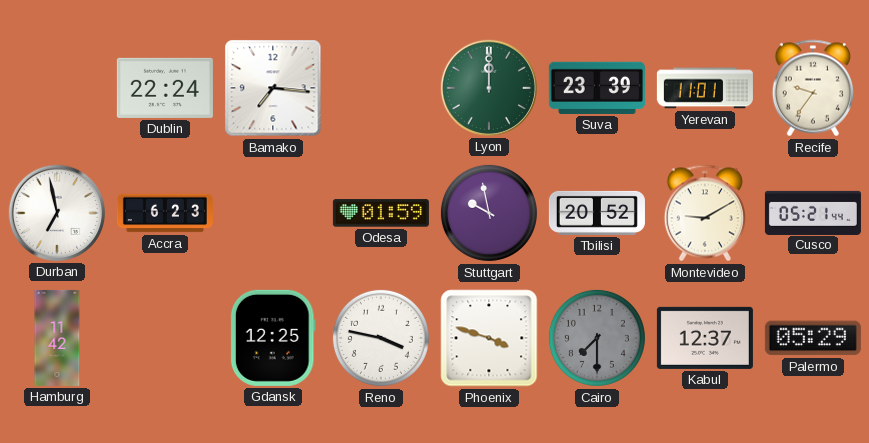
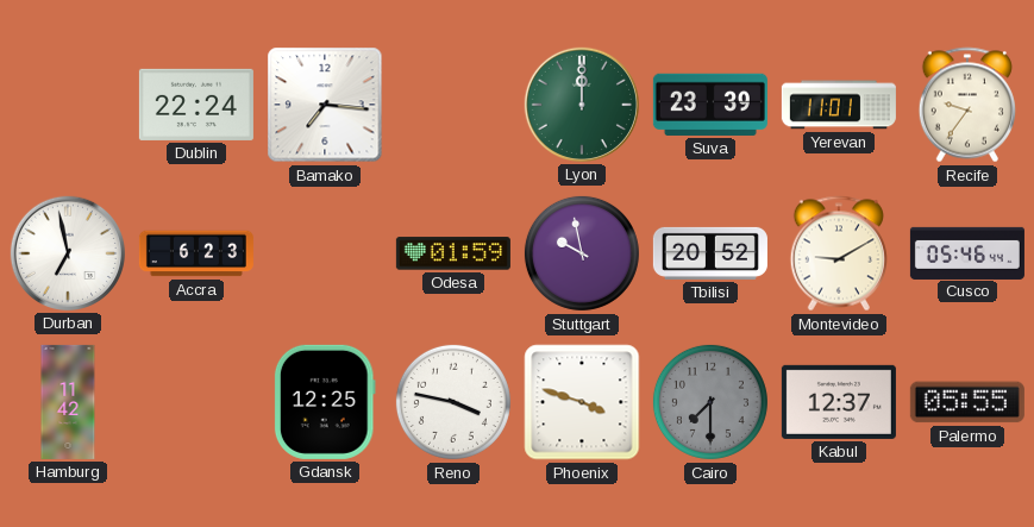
Cusco: 05:21 -> 05:46
Palermo: 05:29 -> 05:55
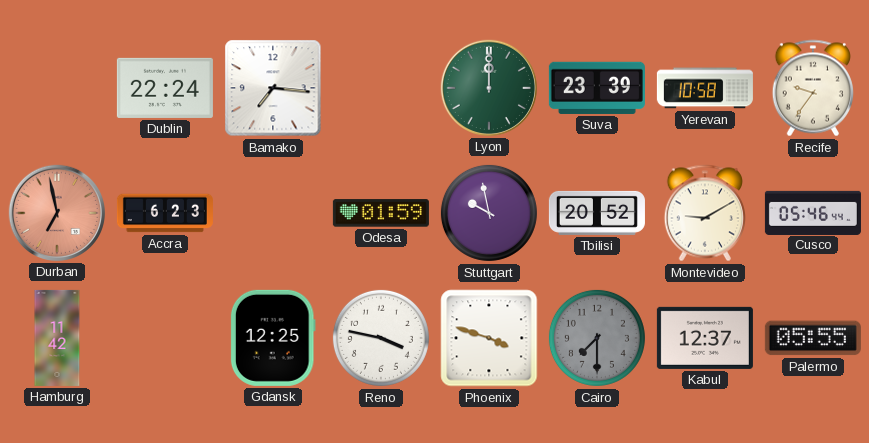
Yerevan: 11:01 -> 10:58
Durban dial: white -> salmon
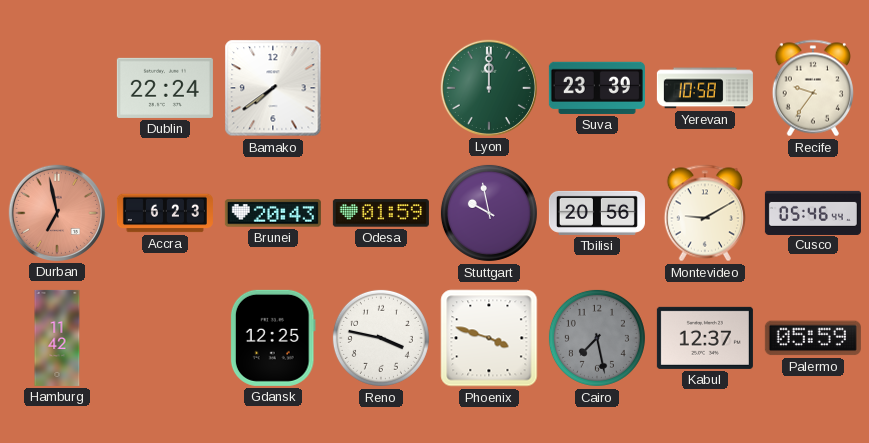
Bamako: 7:16 -> 7:39
Brunei: none -> 20:43
Tbilisi: 20:52 -> 20:56
Cairo: 7:30 -> 7:28
Palermo: 05:55 -> 05:59
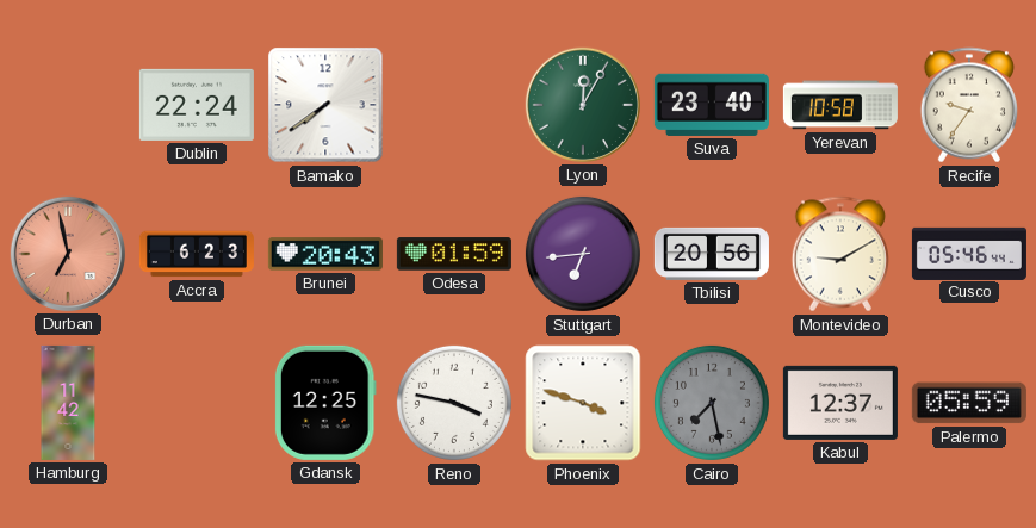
Lyon: 12:00 -> 12:05
Suva: 23:39 -> 23:40
Stuttgart: 9:58 -> 6:44
